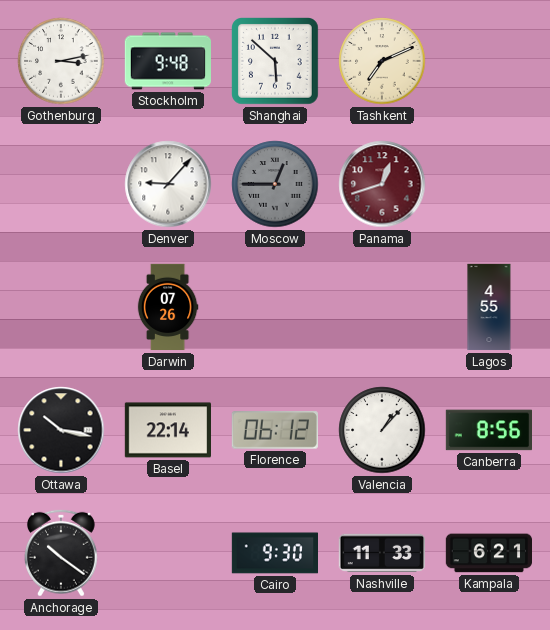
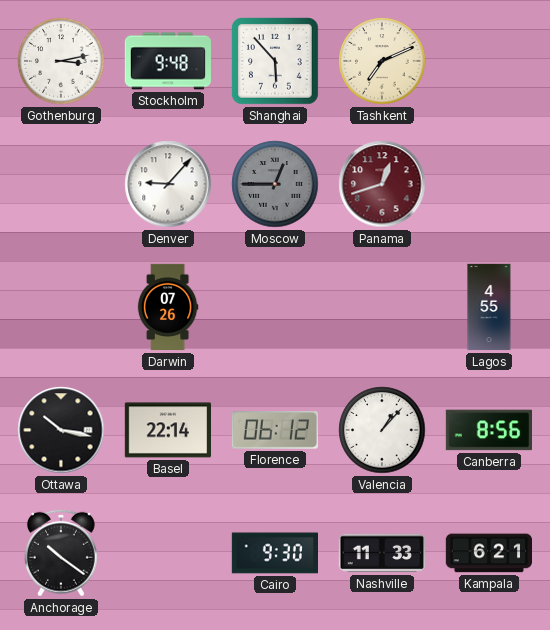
Shanghai: 5:52 -> 5:53
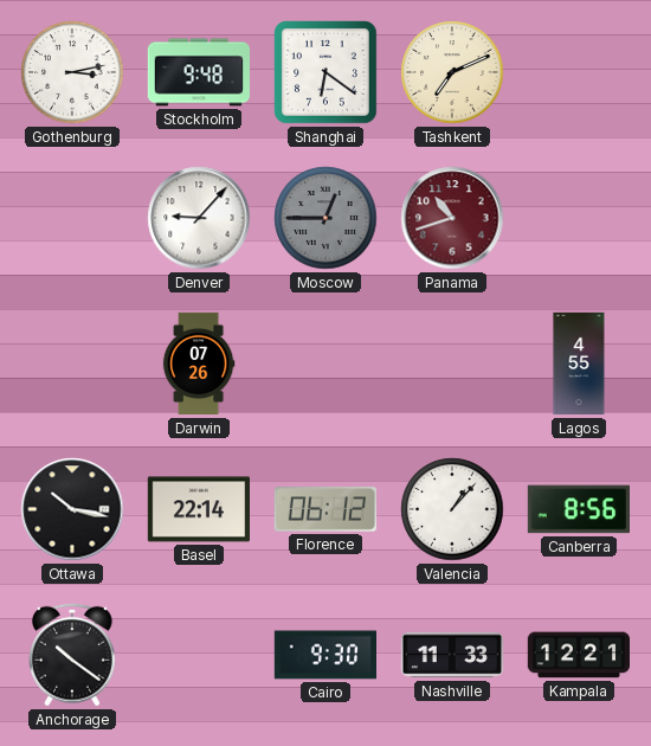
Shanghai: 5:53 -> 6:21
Panama: 12:42 -> 10:42
Kampala: 6:21 -> 12:21
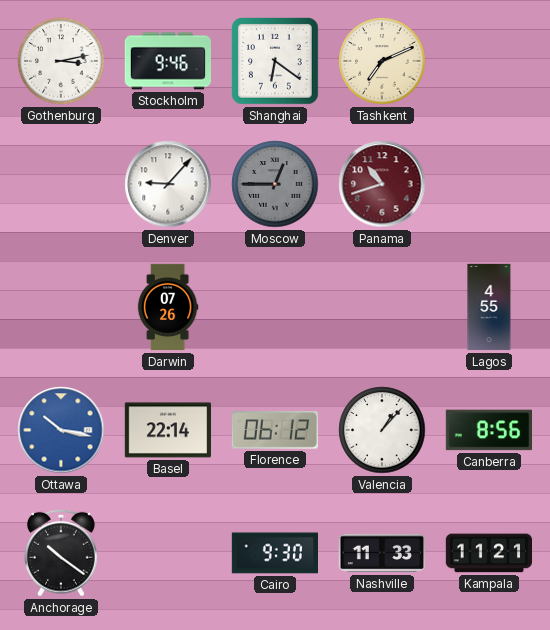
Stockholm: 9:48 -> 9:46
Ottawa dial: black -> blue
Kampala: 12:21 -> 11:21
